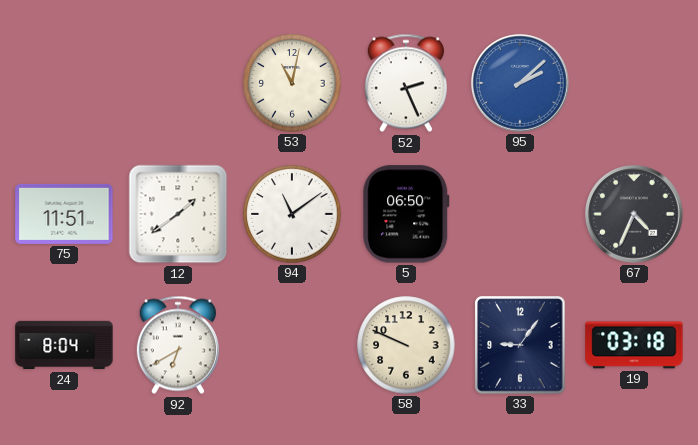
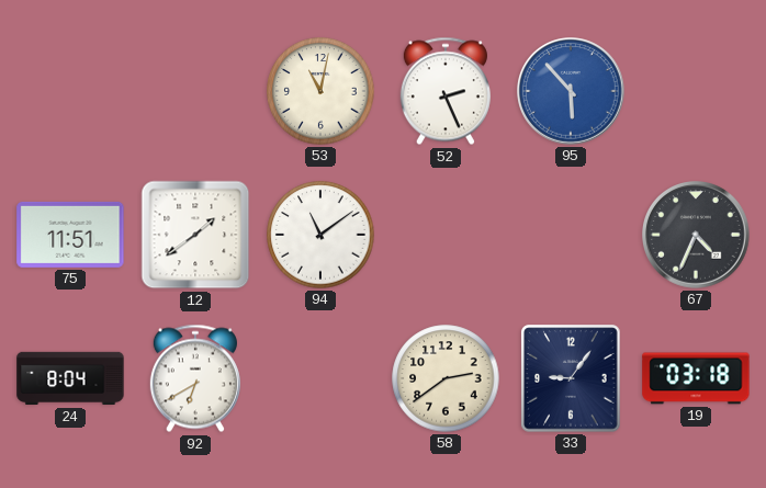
95: 2:08 -> 5:53
5: 06:50 -> none
58: 9:49 -> 2:39
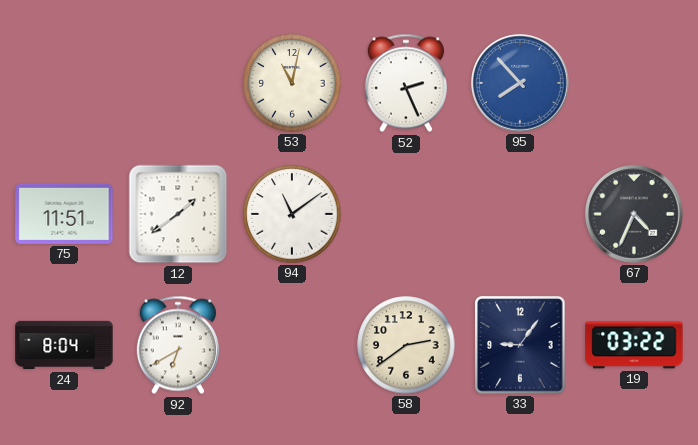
95: 5:53 -> 7:53
19: 03:18 -> 03:22
